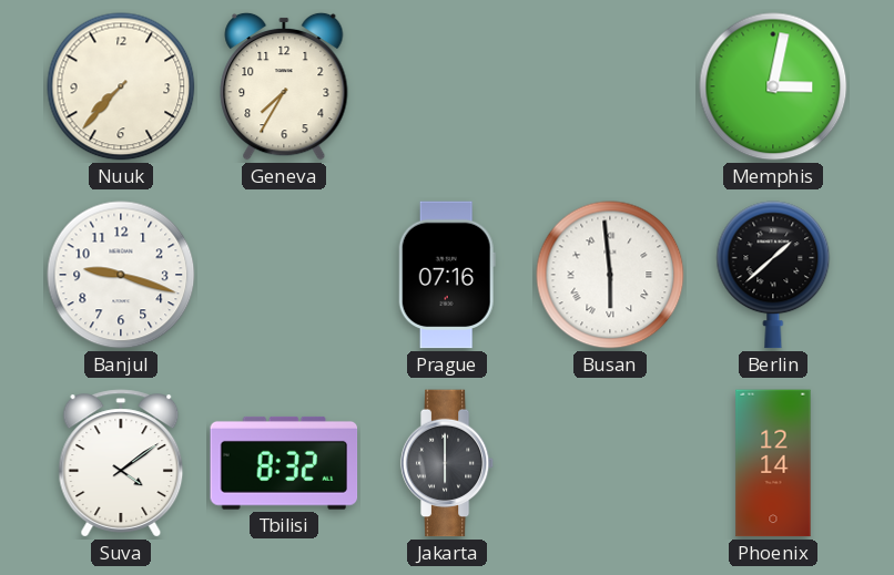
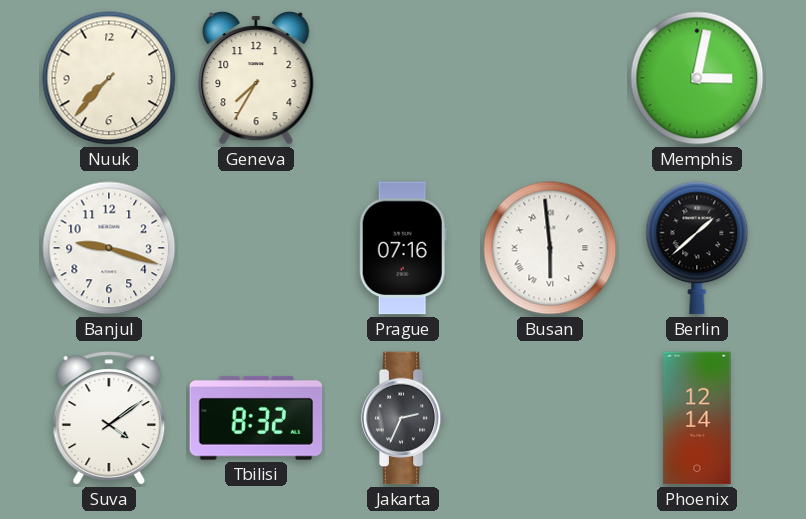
Jakarta: 6:00 -> 2:34
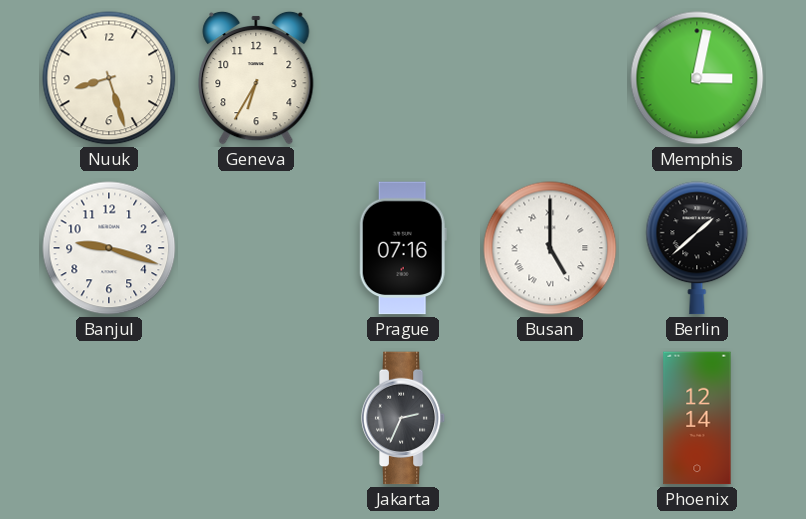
Nuuk: 7:37 -> 8:27
Geneva: 7:35 -> 6:35
Busan: 5:59 -> 5:00
Suva: 4:09 -> none
Tbilisi: 8:32 -> none
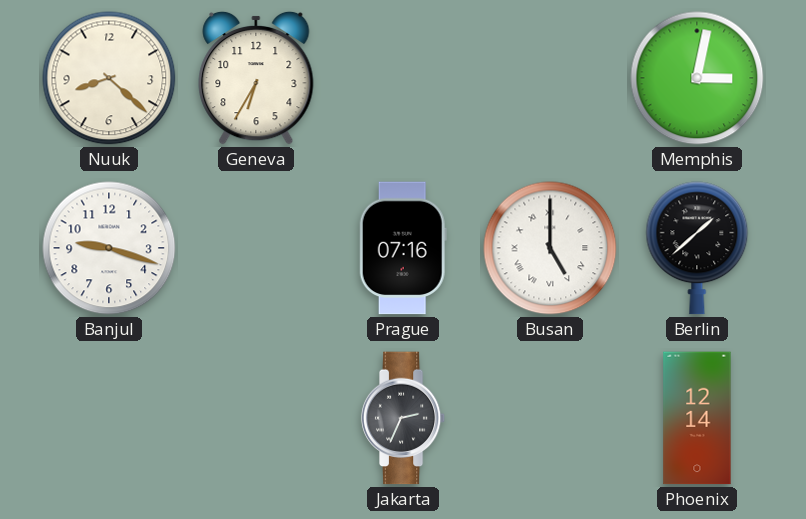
Nuuk: 8:27 -> 8:22
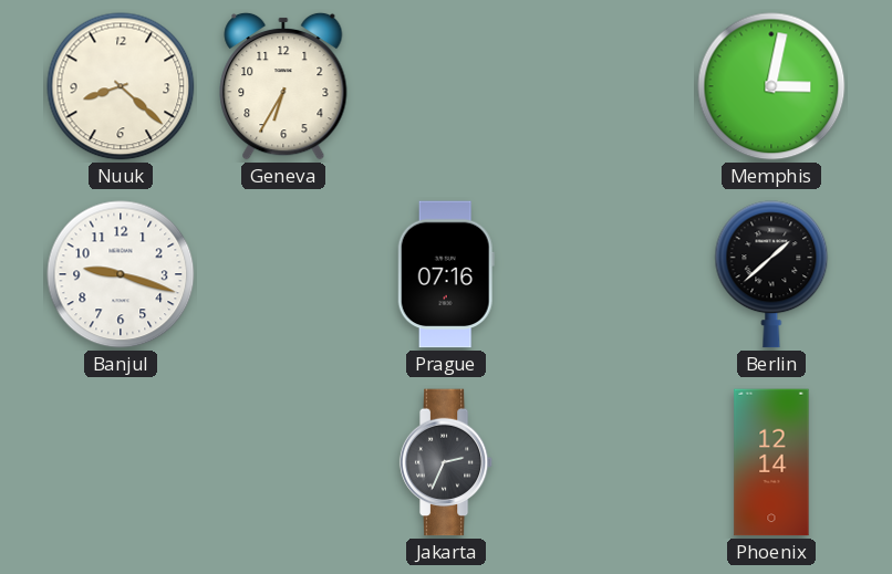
Busan: 5:00 -> none
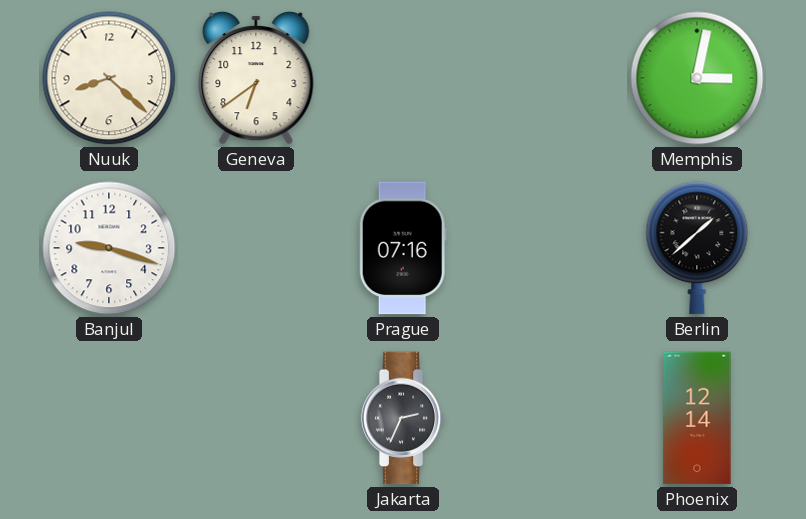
Geneva: 6:35 -> 6:39
